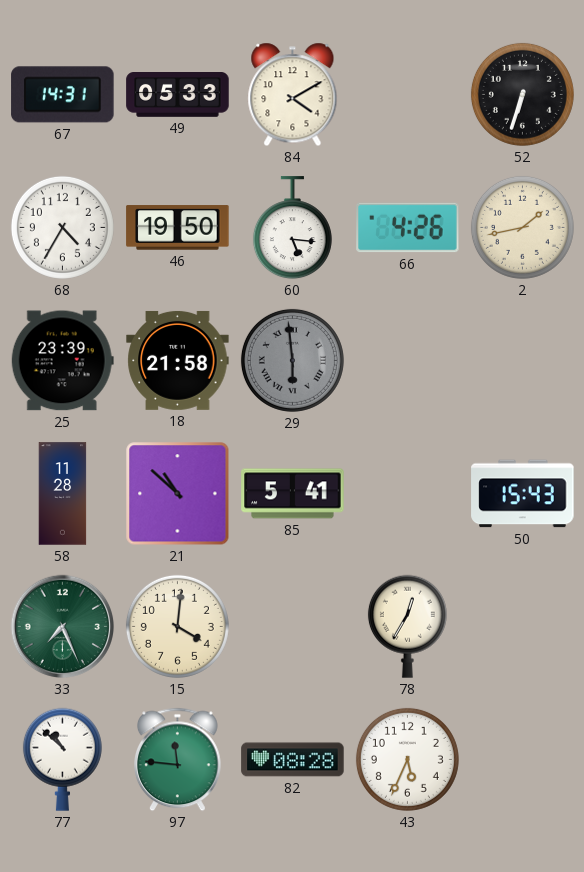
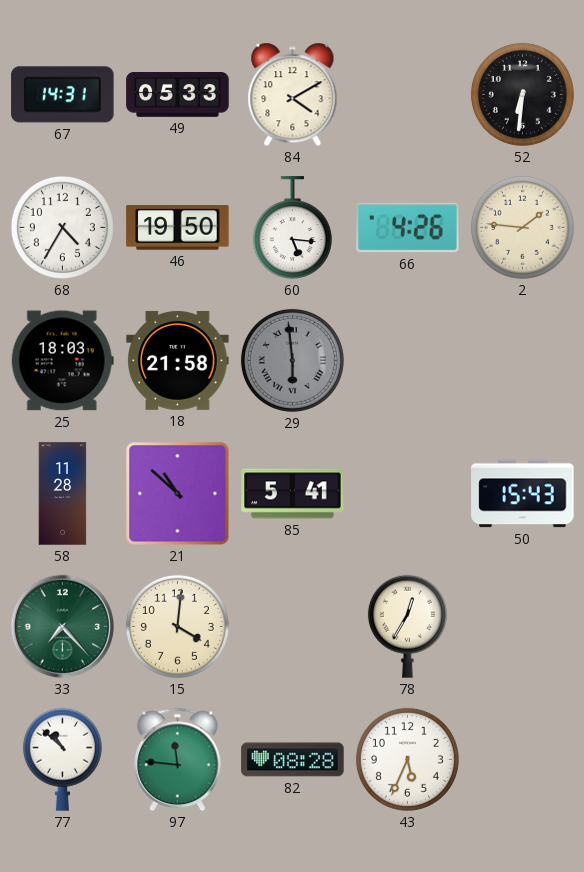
52: 6:33 -> 6:31
2: 1:43 -> 1:46
25: 23:39 -> 18:03
33: 7:26 -> 7:23
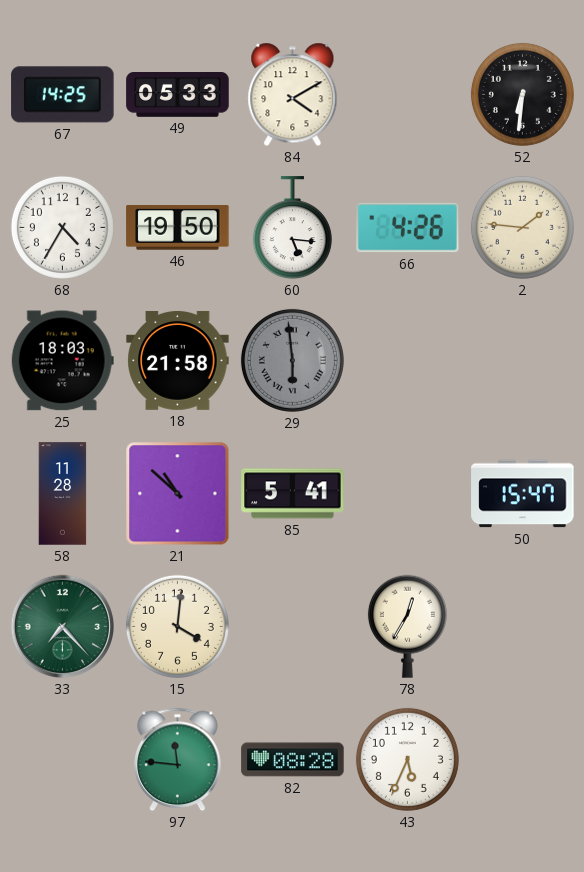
67: 14:31 -> 14:25
50: 15:43 -> 15:47
77: 10:52 -> none
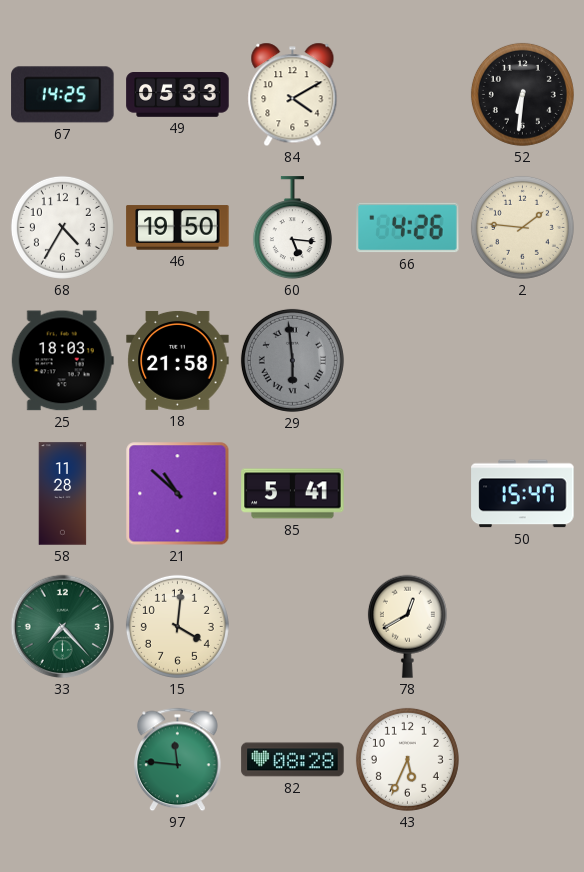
78: 12:35 -> 12:40
